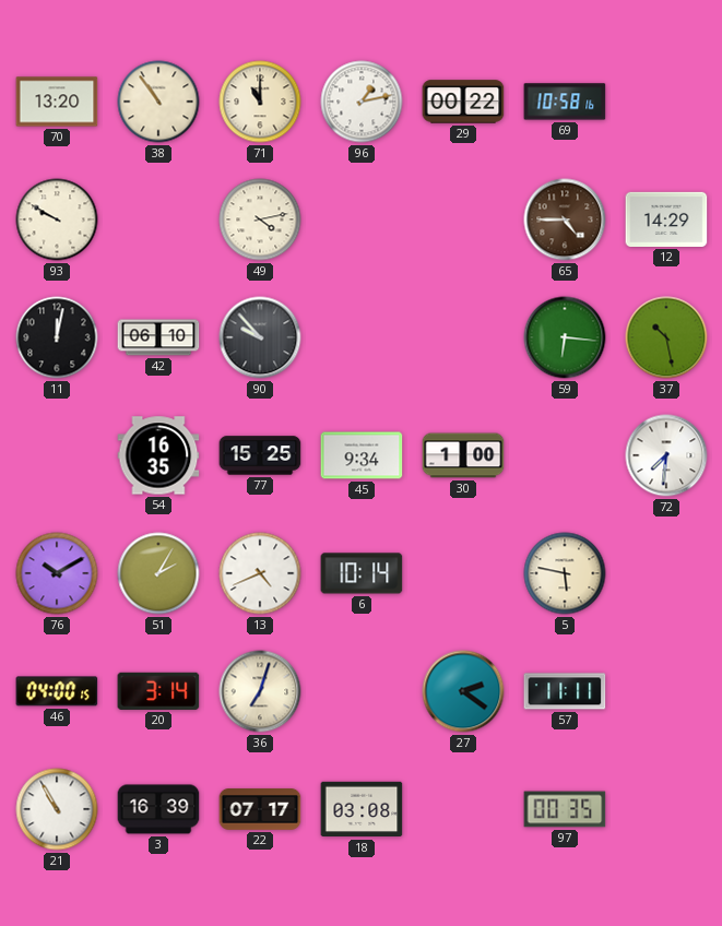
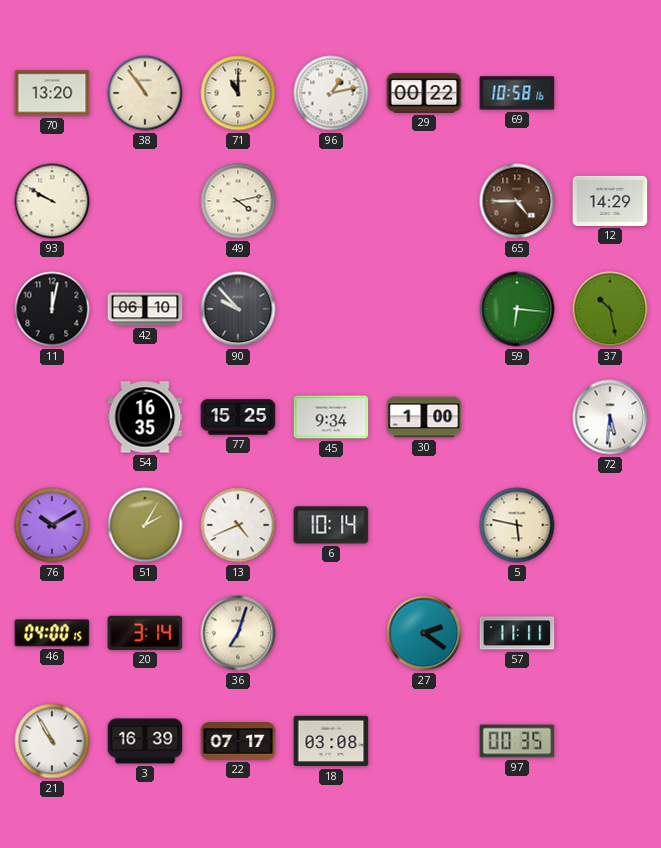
72: 7:31 -> 5:31
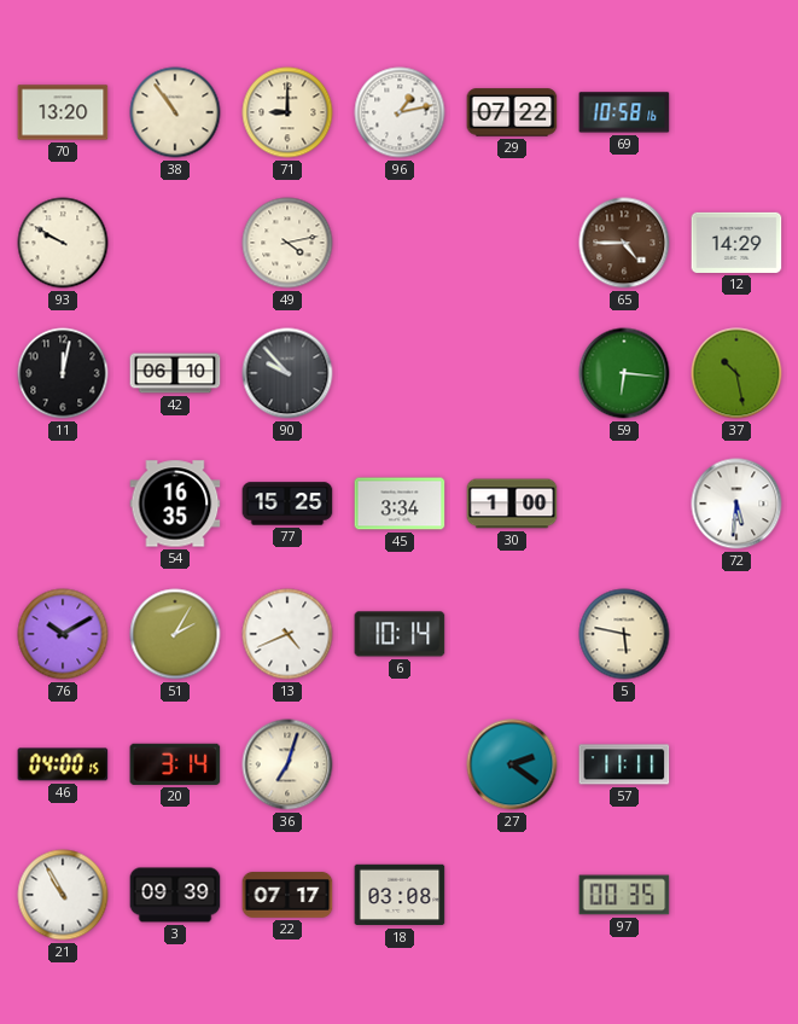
71: 11:00 -> 9:00
29: 00:22 -> 07:22
45: 9:34 -> 3:34
3: 16:39 -> 09:39
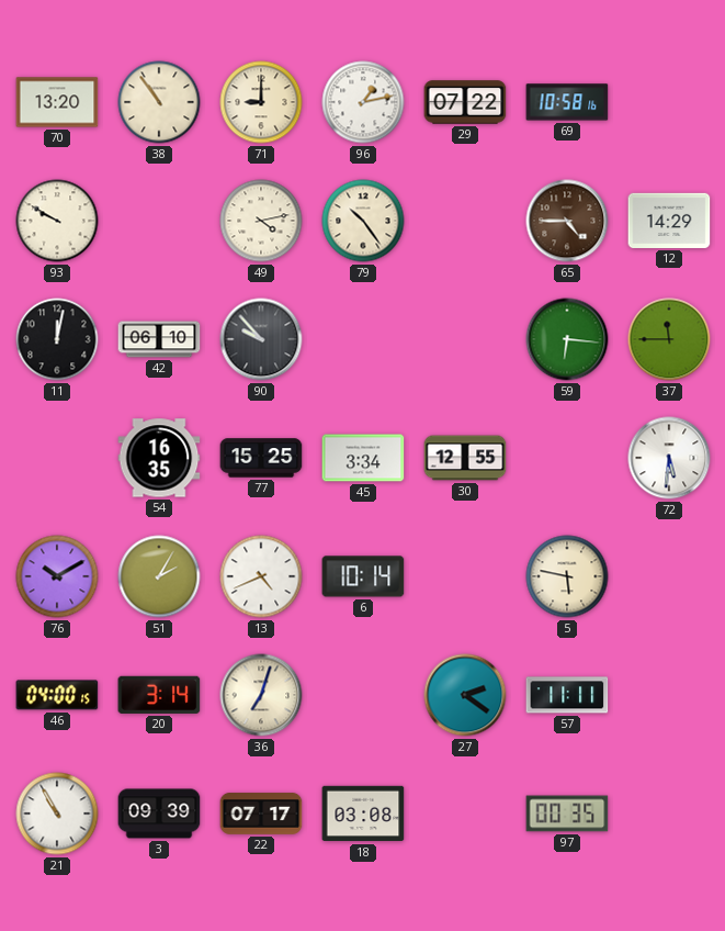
79: none -> 10:24
37: 10:28 -> 11:45
30: 1:00 -> 12:55
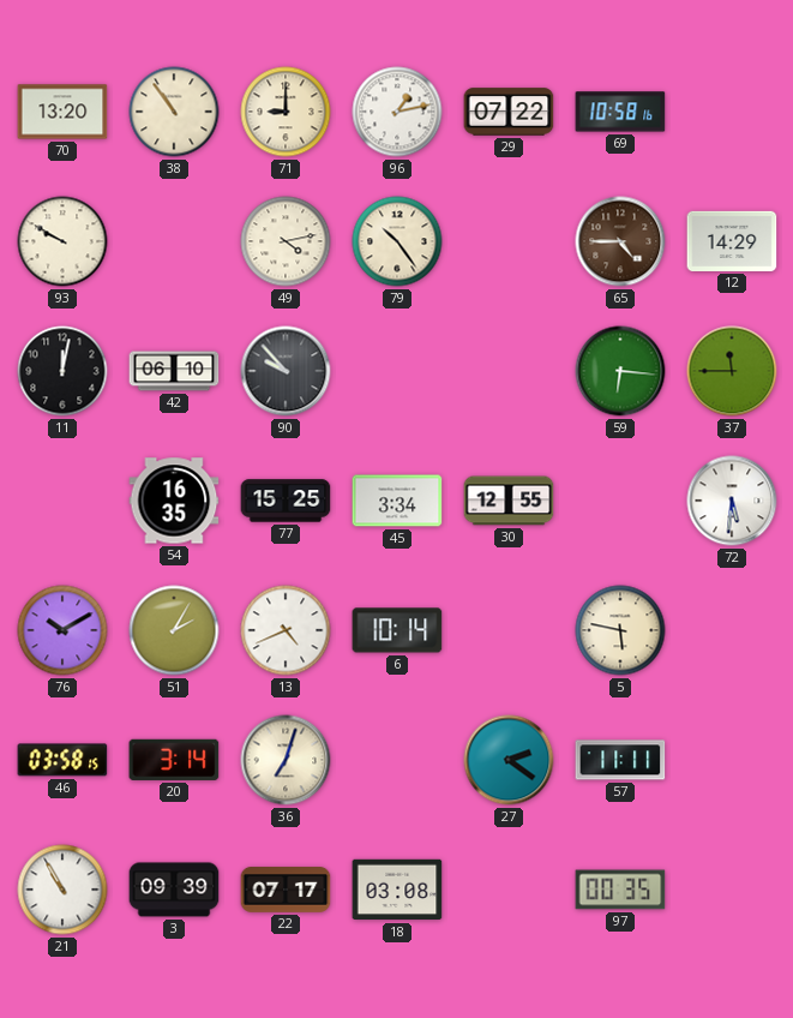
46: 04:00 -> 03:58
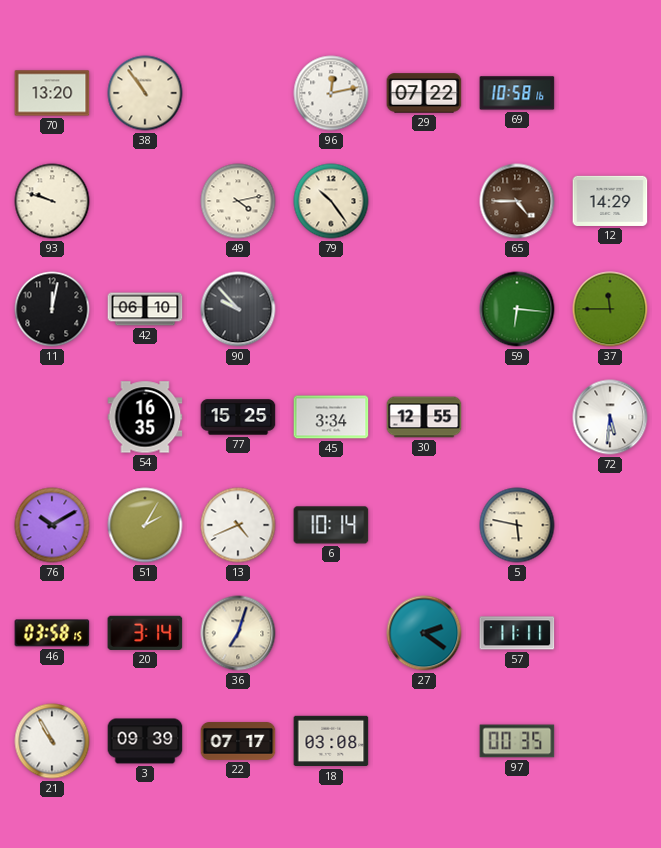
71: 9:00 -> none
96: 1:13 -> 12:13
93: 9:50 -> 9:48
